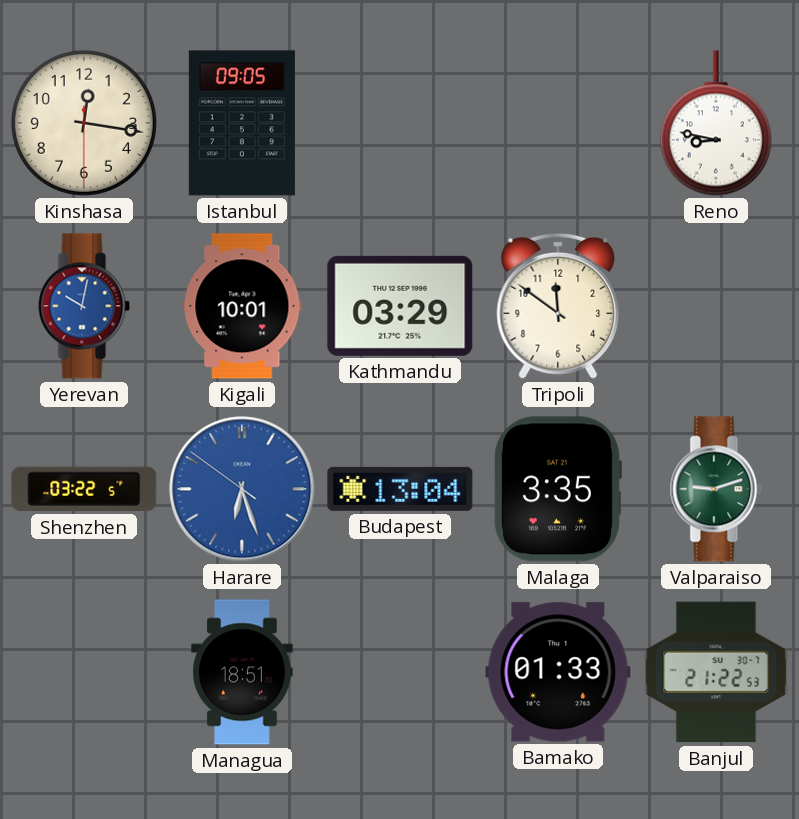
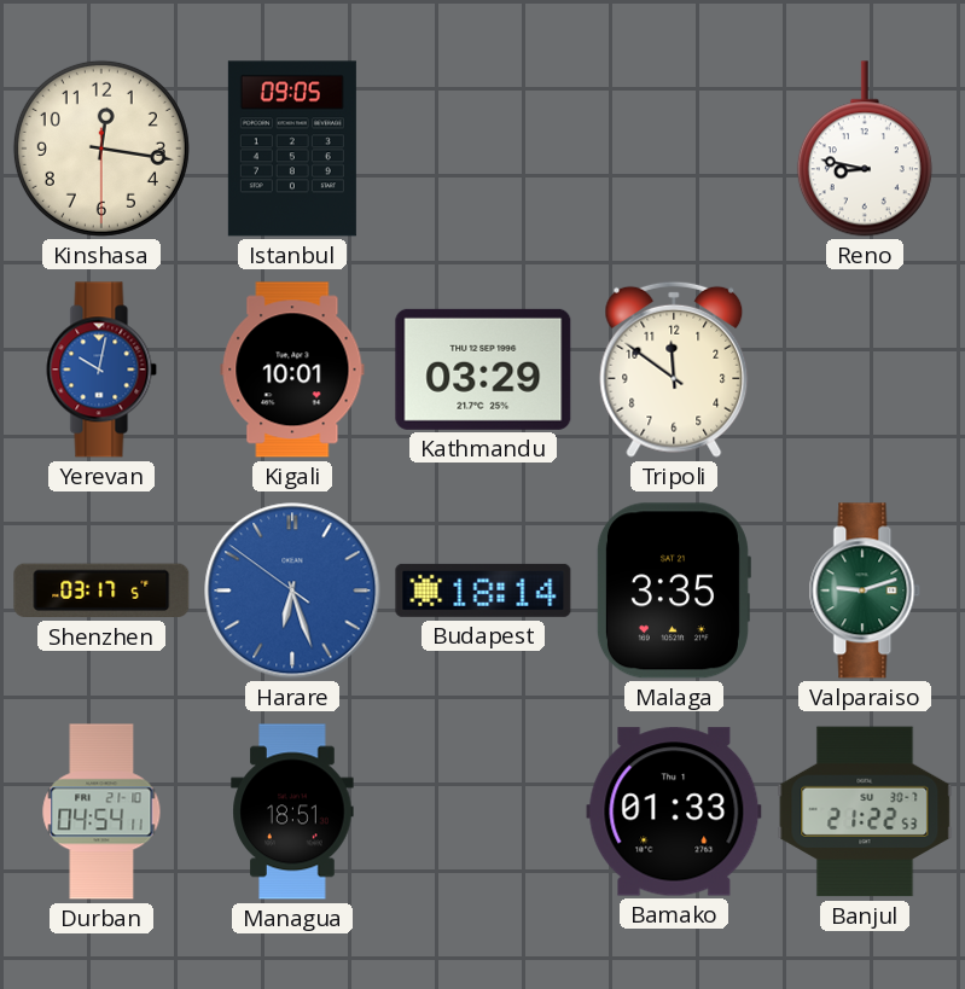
Shenzhen: 03:22 -> 03:17
Budapest: 13:04 -> 18:14
Durban: none -> 04:54
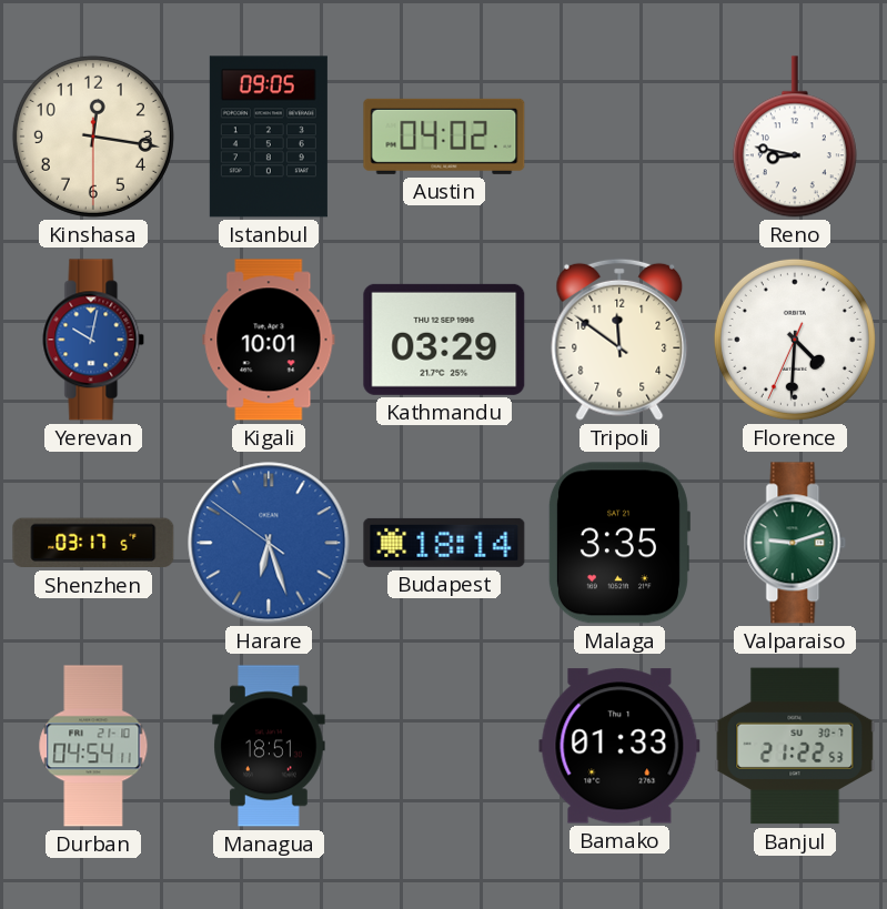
Austin: none -> 04:02
Florence: none -> 4:30
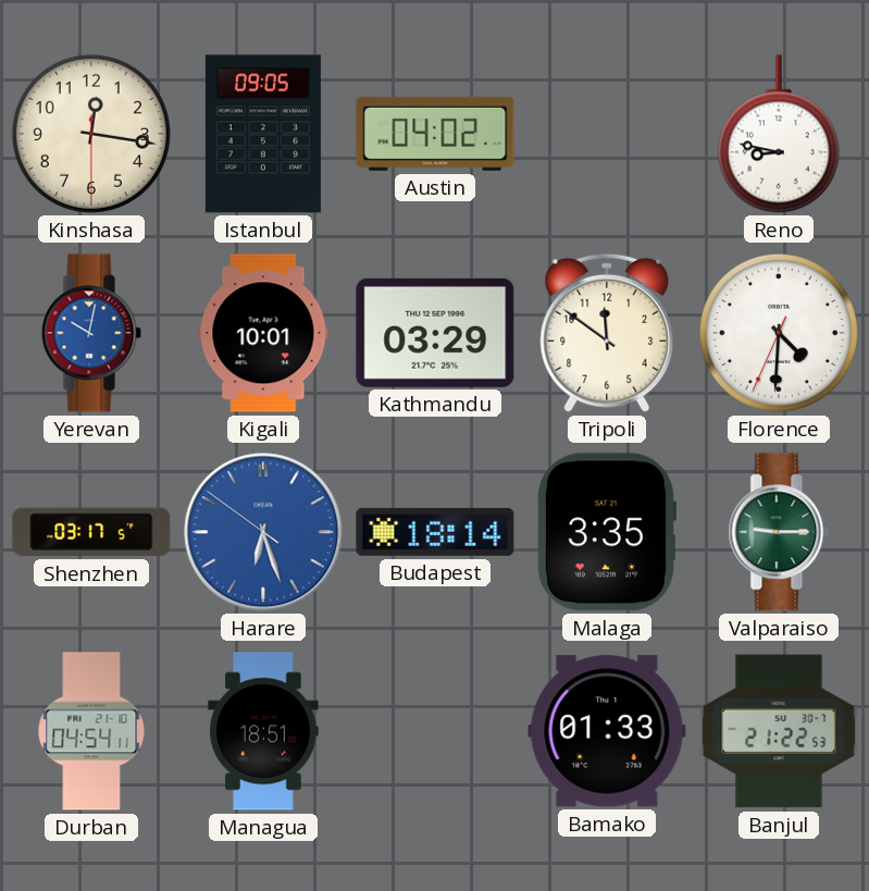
Valparaiso: 9:12 -> 9:15
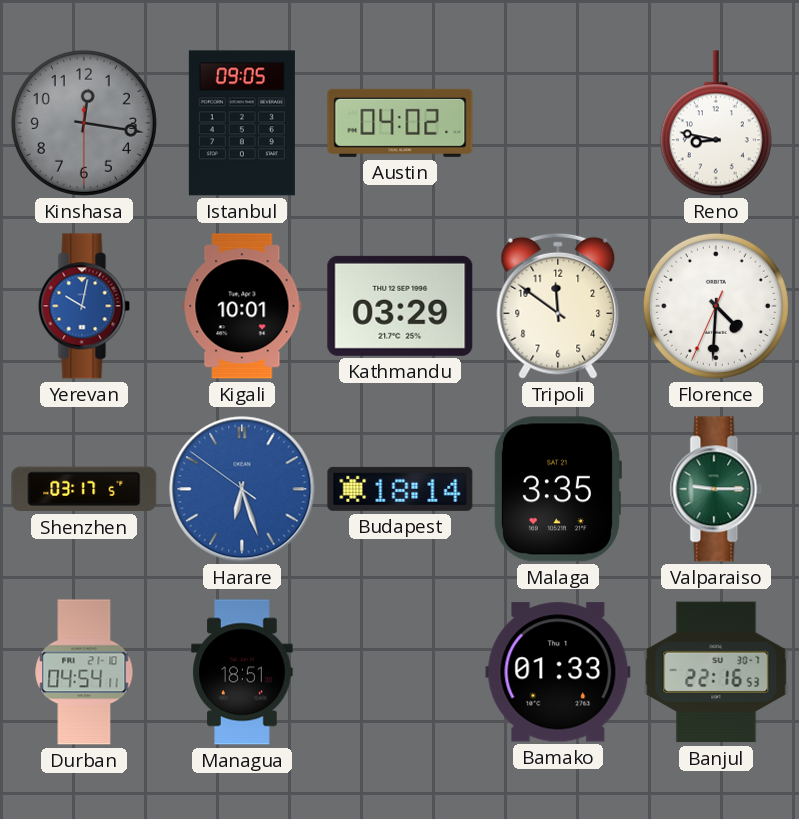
Kinshasa dial: cream -> grey
Banjul: 21:22 -> 22:16
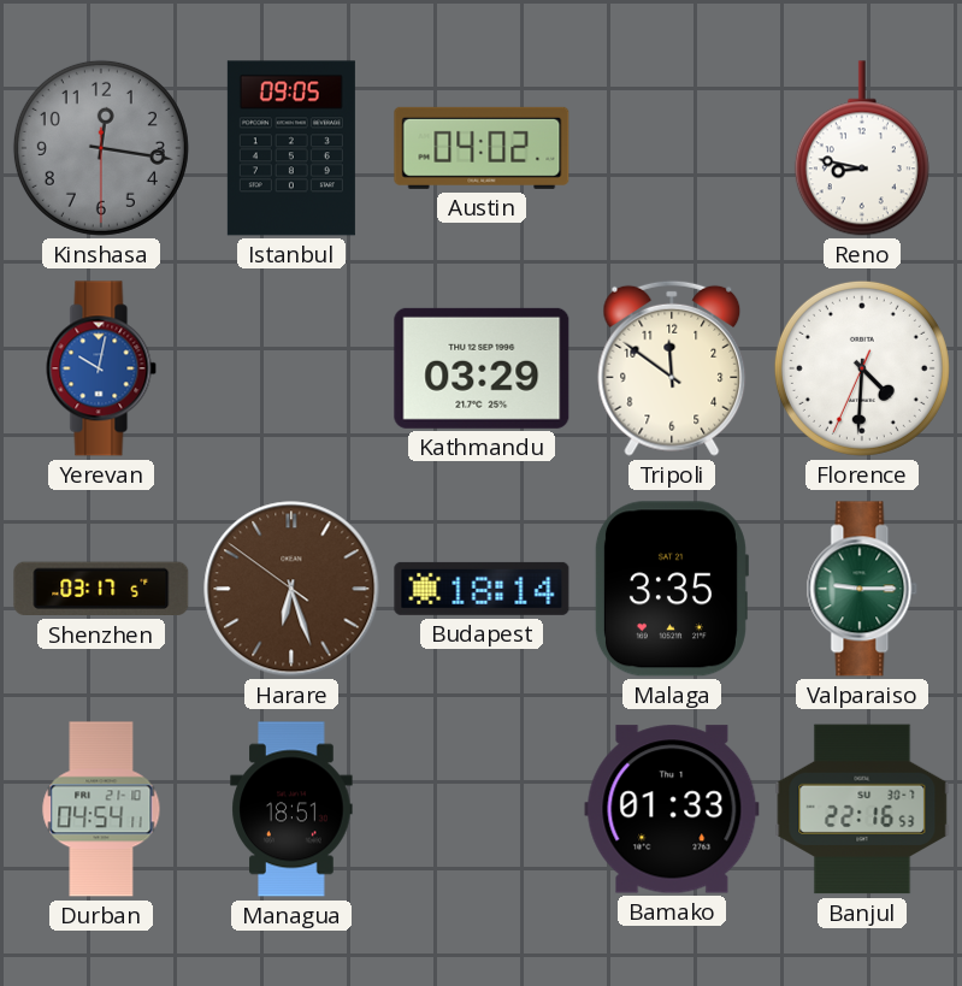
Kigali: 10:01 -> none
Harare dial: blue -> brown
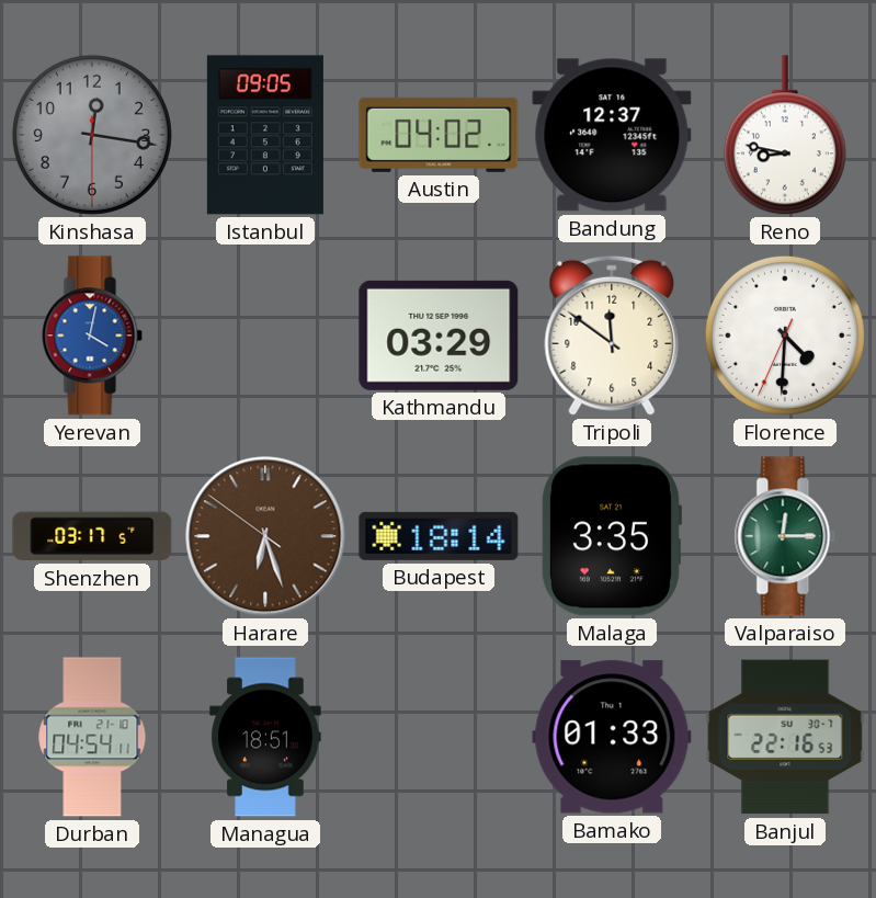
Bandung: none -> 12:37
Yerevan: 10:02 -> 4:02
Valparaiso: 9:15 -> 12:15
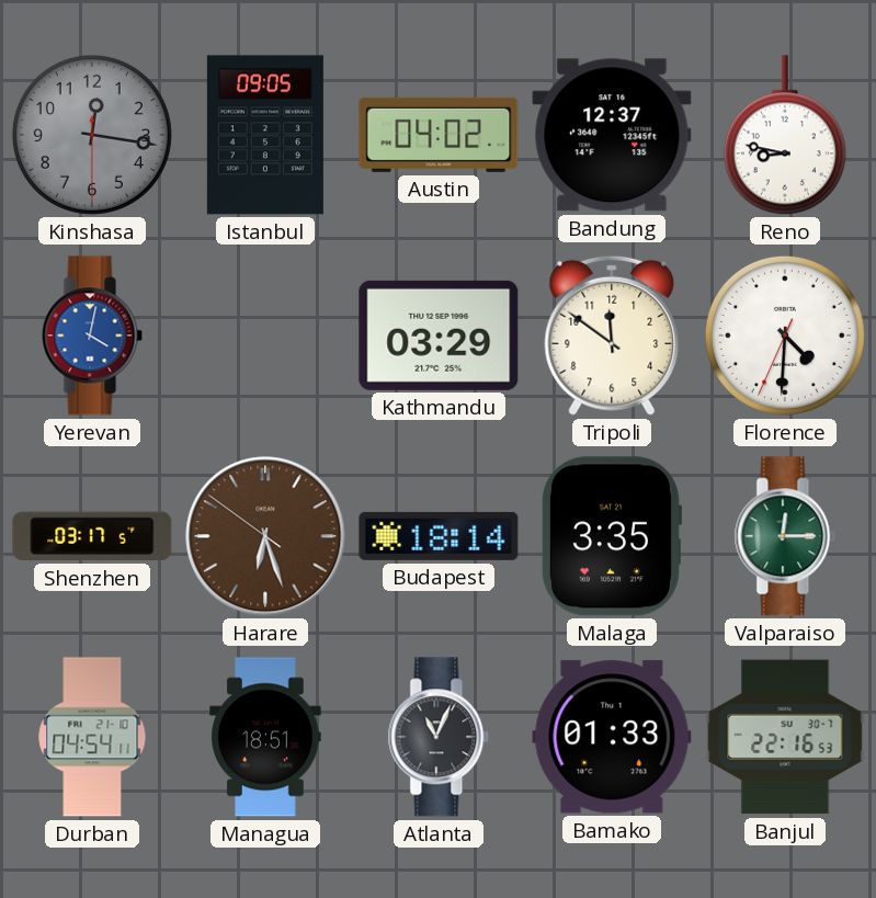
Atlanta: none -> 11:04
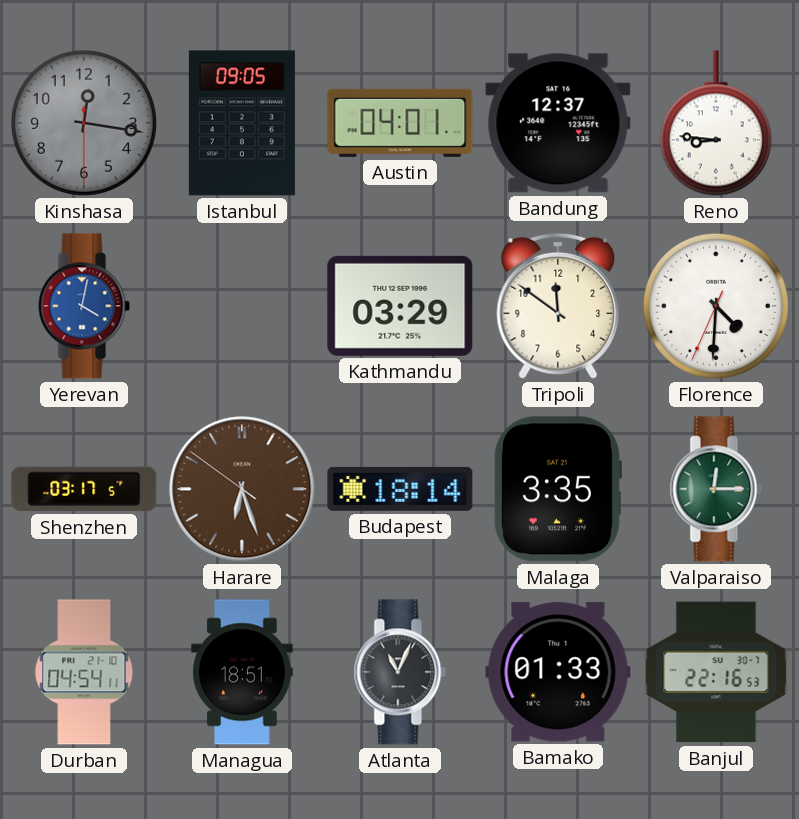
Austin: 04:02 -> 04:01
Reno: 8:47 -> 8:46
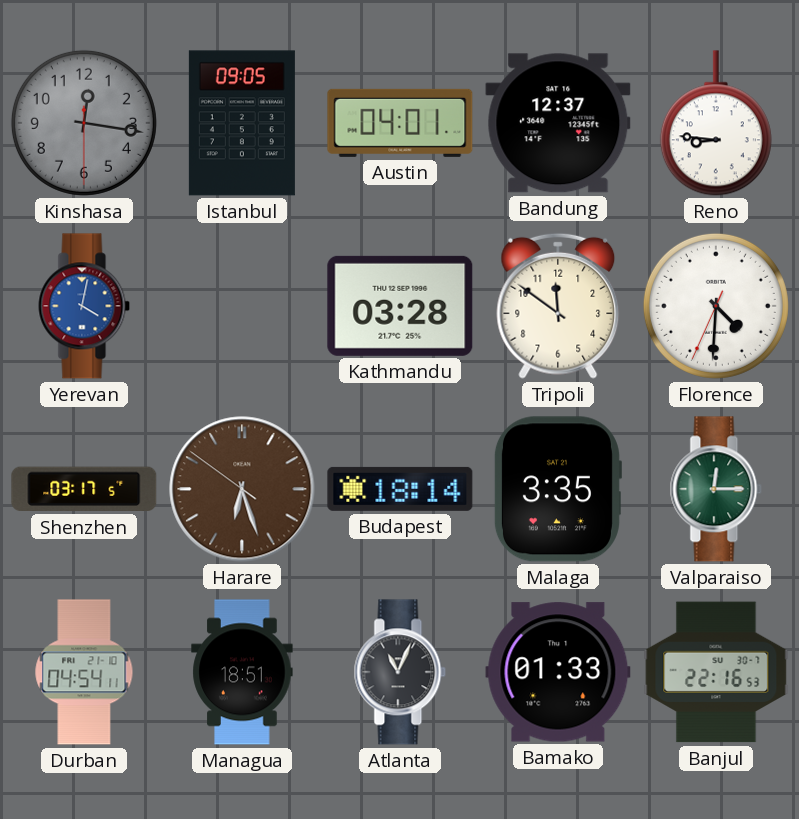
Kathmandu: 03:29 -> 03:28
